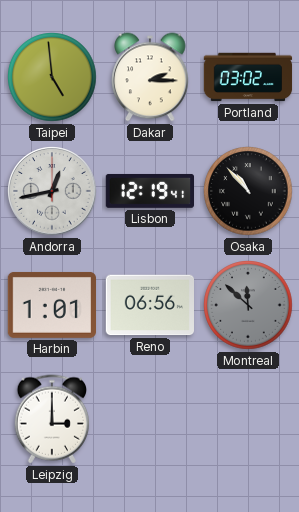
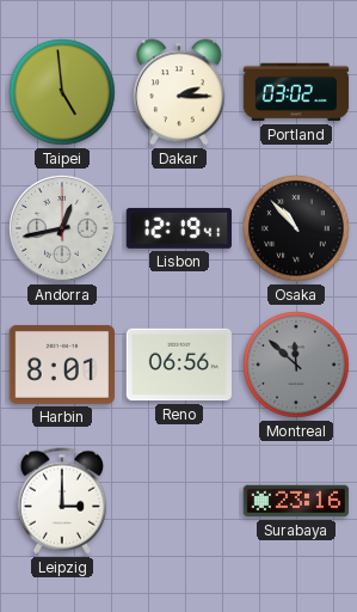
Harbin: 1:01 -> 8:01
Surabaya: none -> 23:16
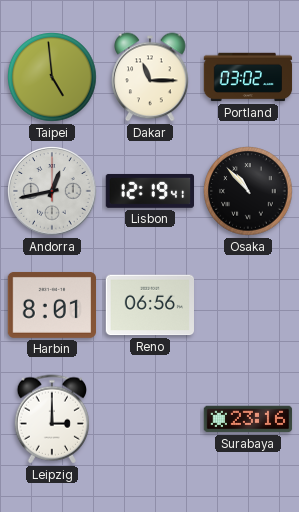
Dakar: 2:15 -> 11:15
Montreal: 11:52 -> none
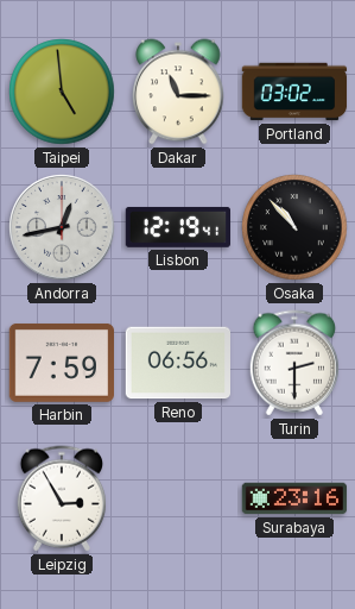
Harbin: 8:01 -> 7:59
Turin: none -> 2:30
Leipzig: 3:00 -> 2:55
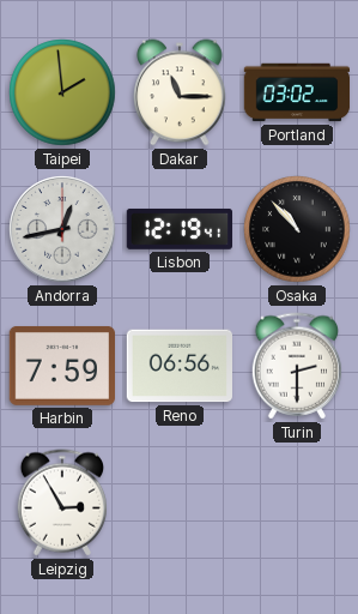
Taipei: 4:59 -> 1:59
Surabaya: 23:16 -> none
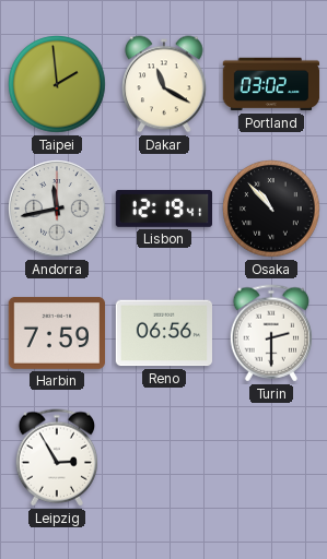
Dakar: 11:15 -> 11:20
Andorra: 12:43 -> 11:43
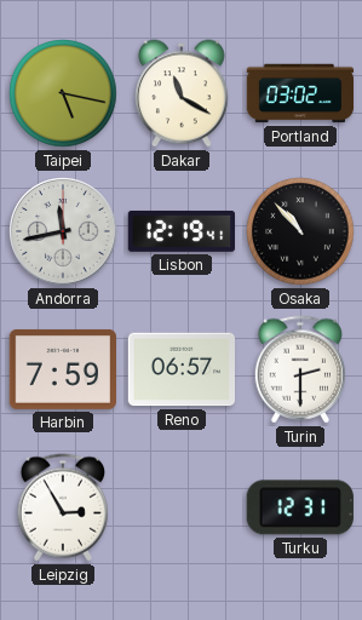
Taipei: 1:59 -> 5:17
Reno: 06:56 -> 06:57
Turku: none -> 12:31
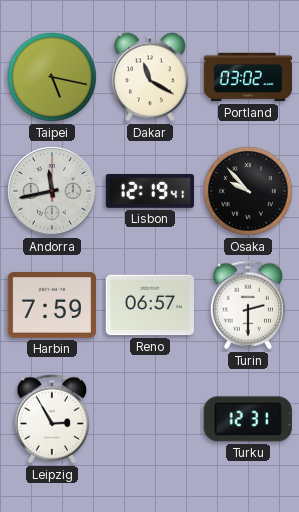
Osaka: 10:53 -> 9:53
